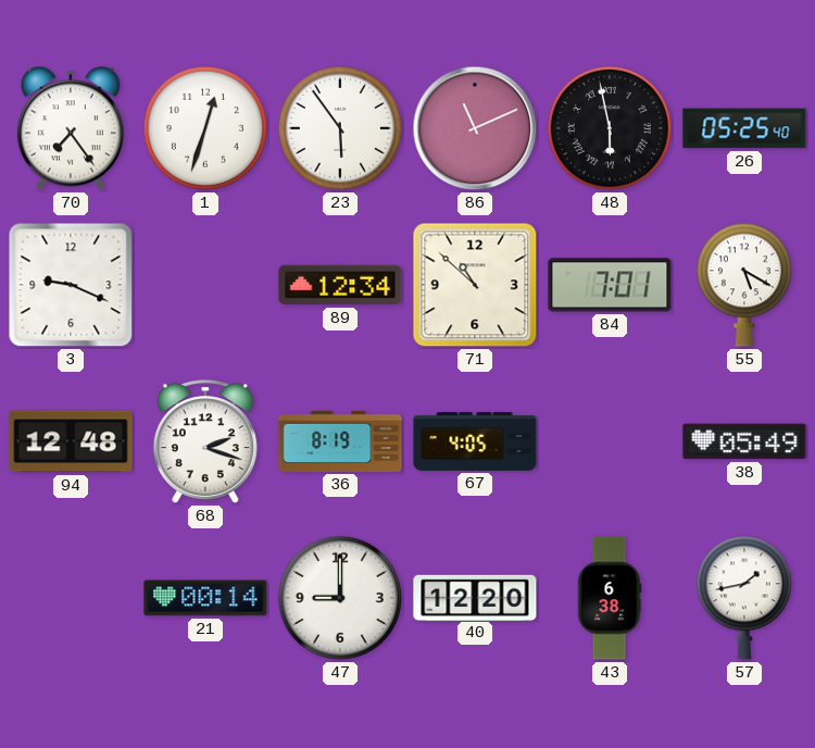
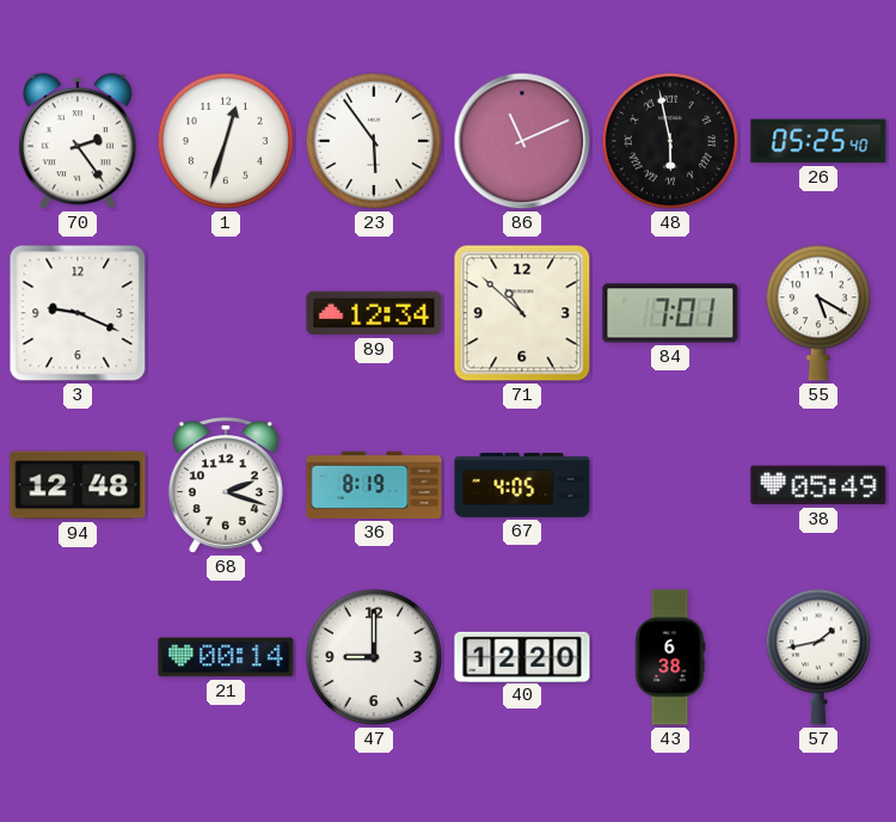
70: 7:24 -> 2:24
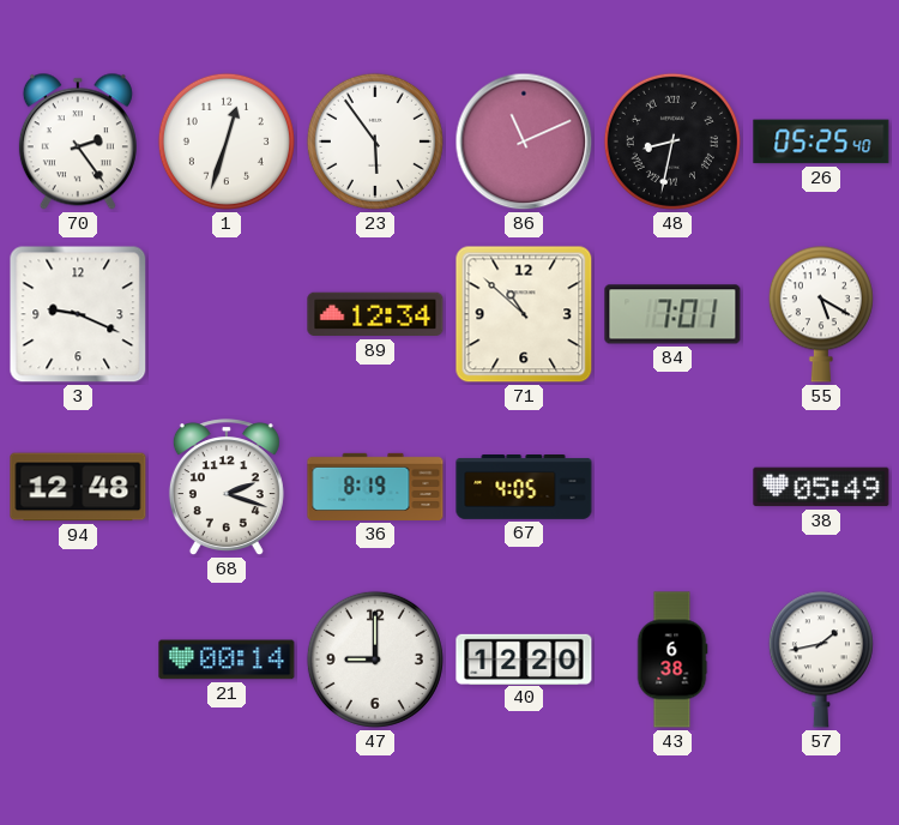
48: 5:58 -> 8:32
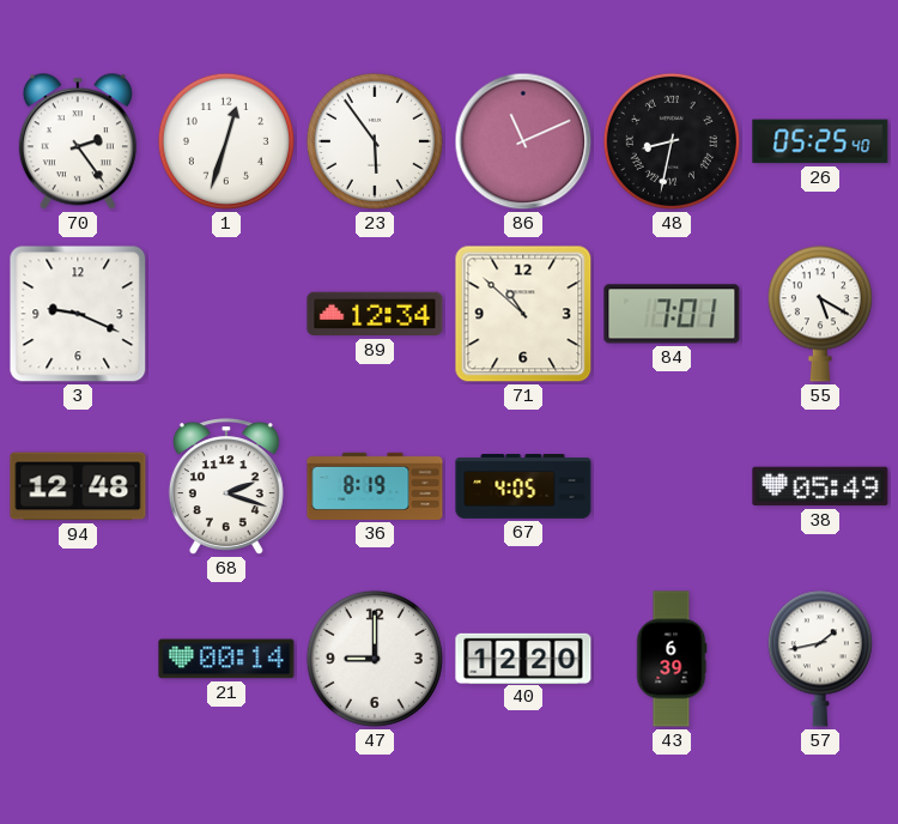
43: 6:38 -> 6:39
